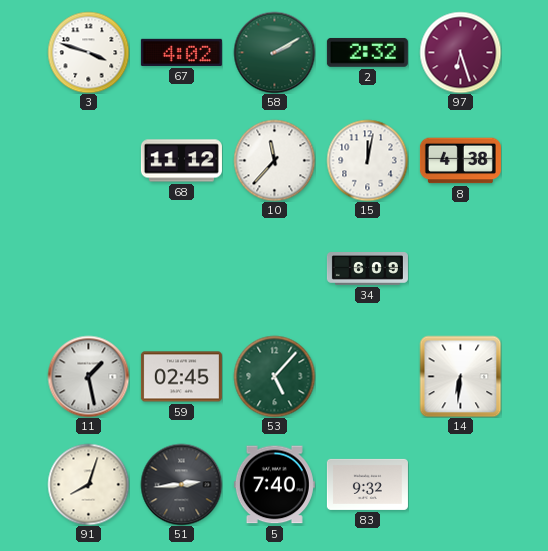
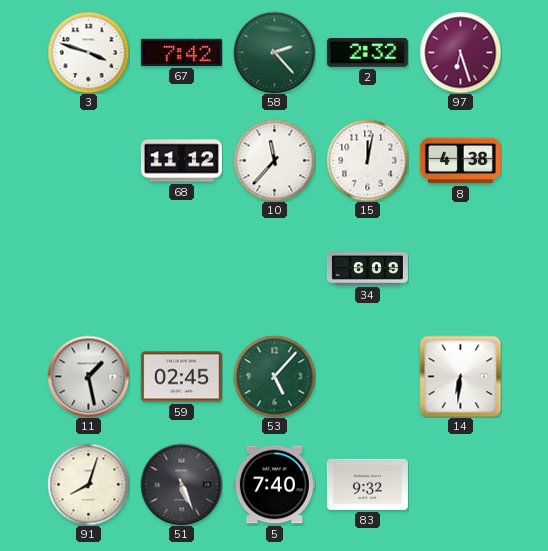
67: 4:02 -> 7:42
58: 2:10 -> 2:23
51: 2:44 -> 5:26
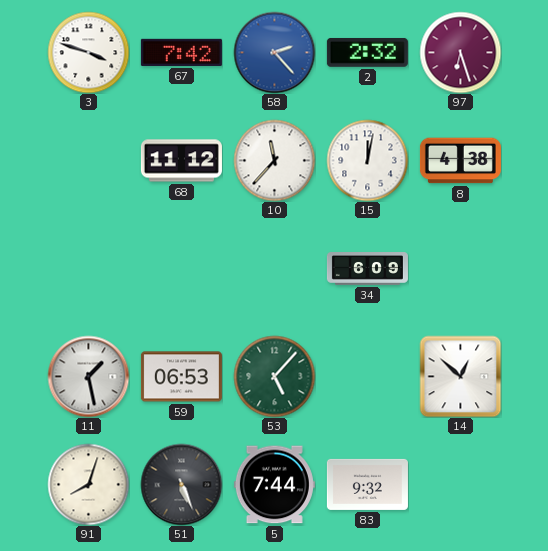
58 dial: green -> blue
59: 02:45 -> 06:53
14: 6:31 -> 12:52
5: 7:40 -> 7:44
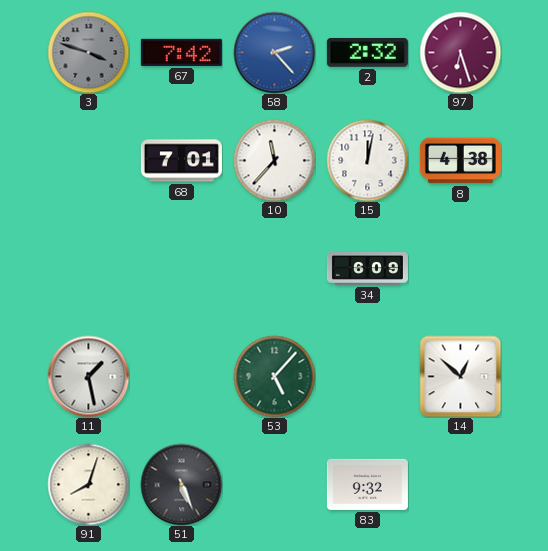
3 dial: white -> grey
68: 11:12 -> 7:01
59: 06:53 -> none
5: 7:44 -> none
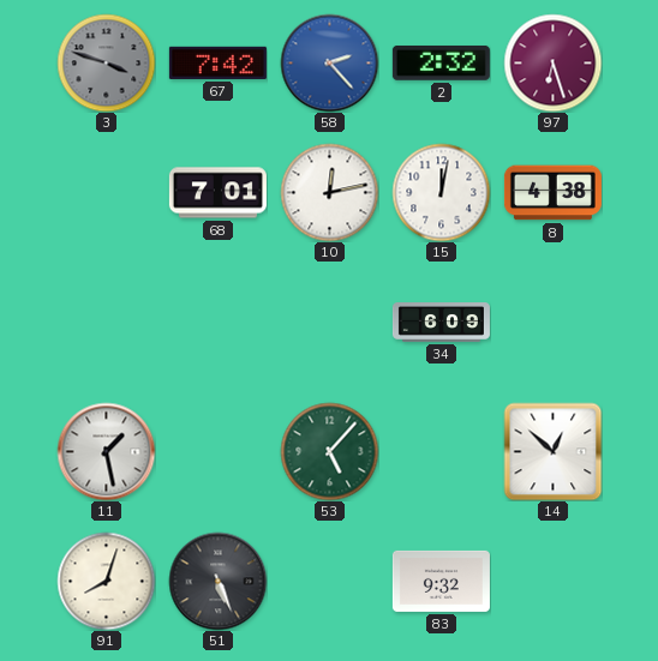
10: 11:37 -> 12:13
